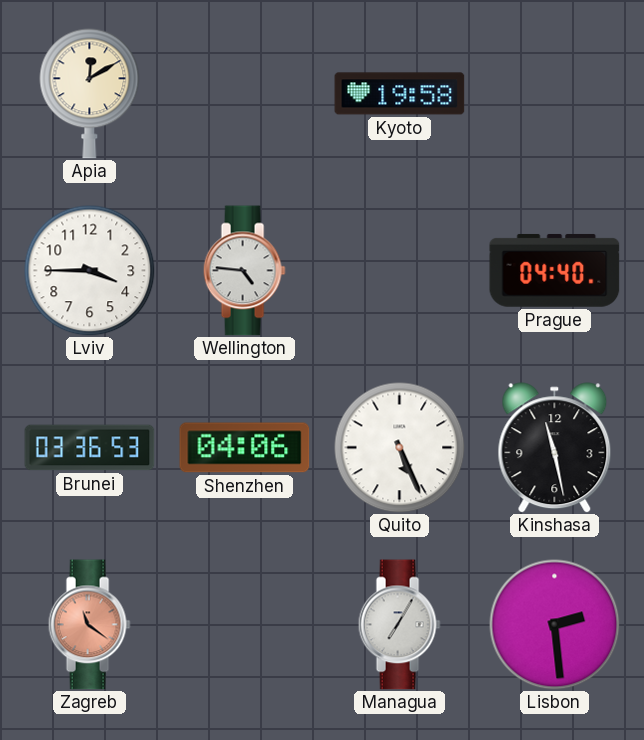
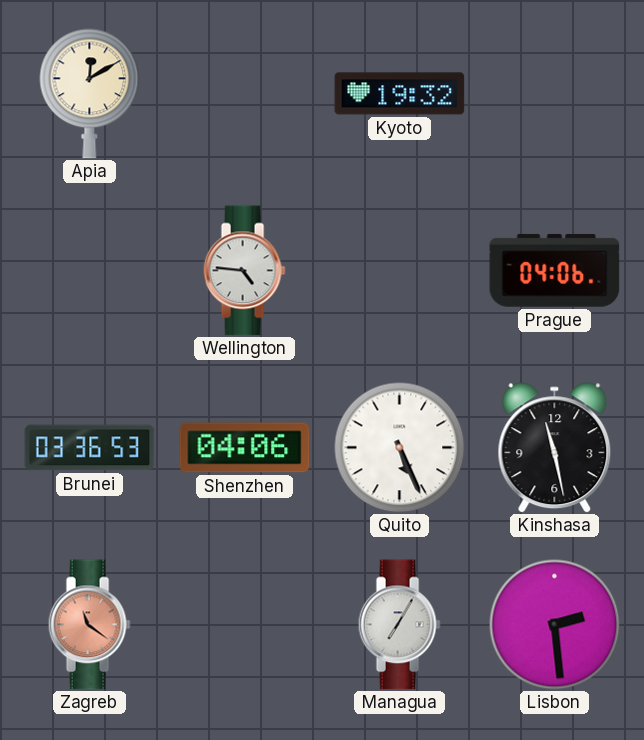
Kyoto: 19:58 -> 19:32
Lviv: 3:45 -> none
Prague: 04:40 -> 04:06
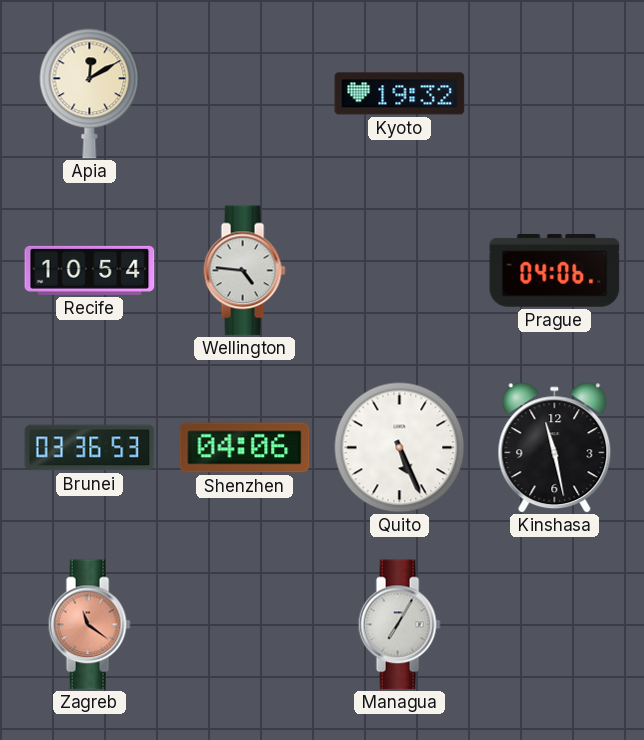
Recife: none -> 10:54
Lisbon: 2:29 -> none
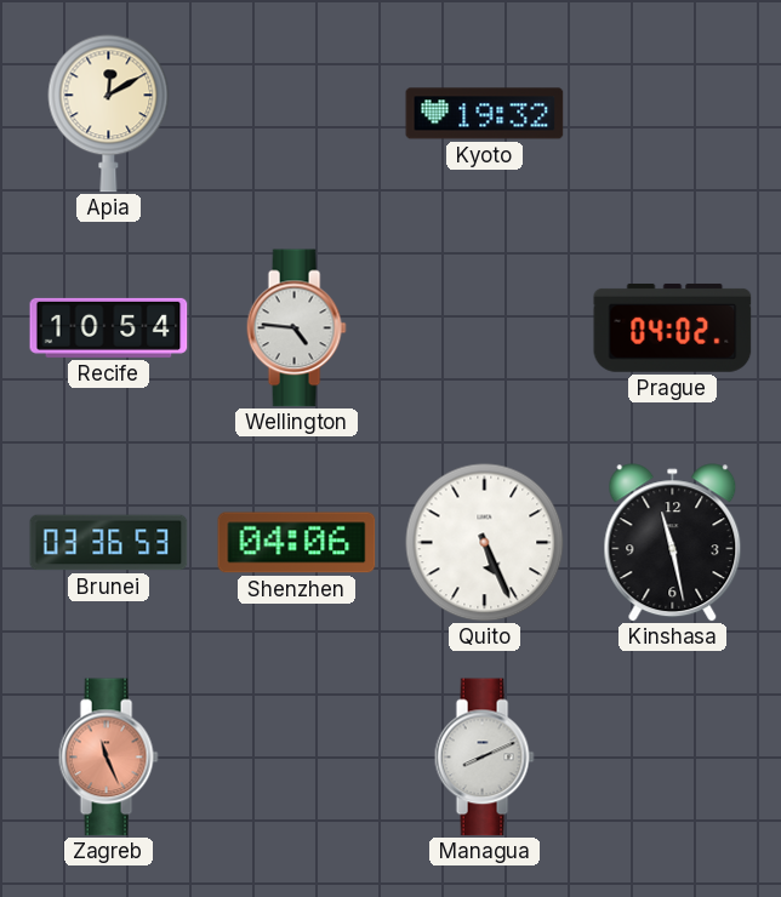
Prague: 04:06 -> 04:02
Zagreb: 11:21 -> 11:26
Managua: 7:05 -> 8:11
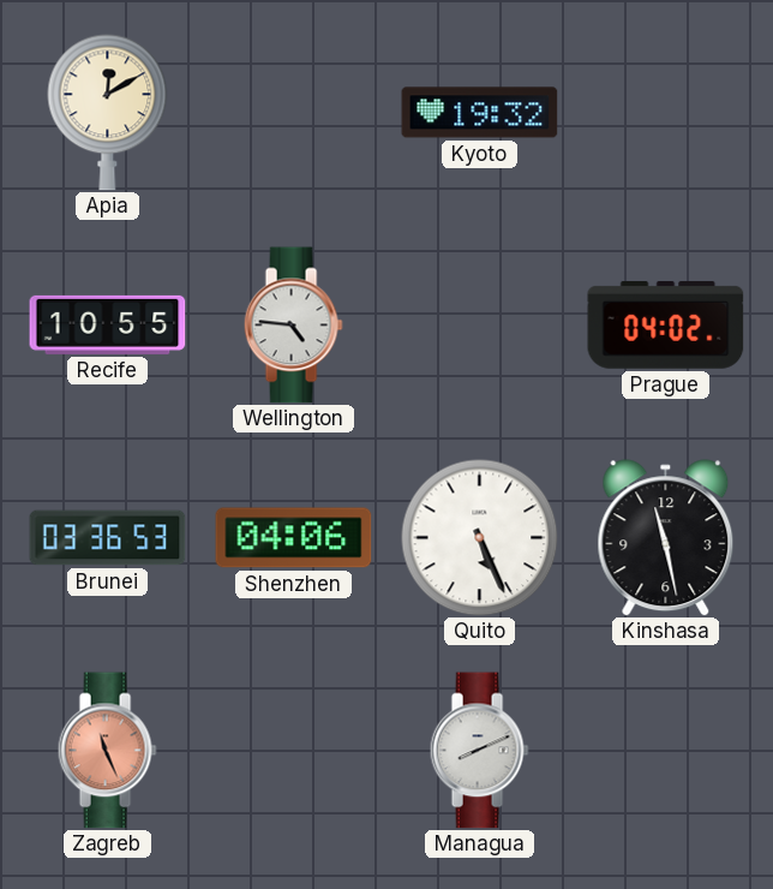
Recife: 10:54 -> 10:55
